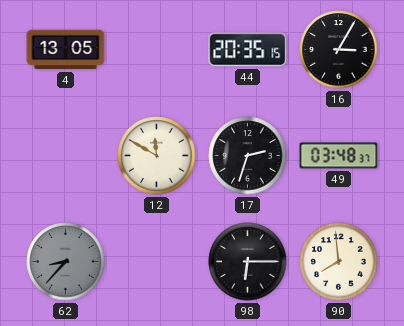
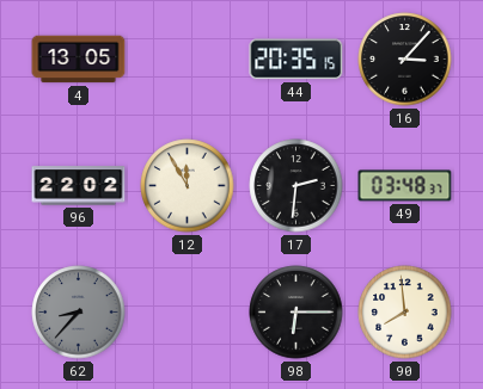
16: 3:05 -> 3:07
96: none -> 22:02
12: 11:50 -> 11:55
17: 2:33 -> 2:31
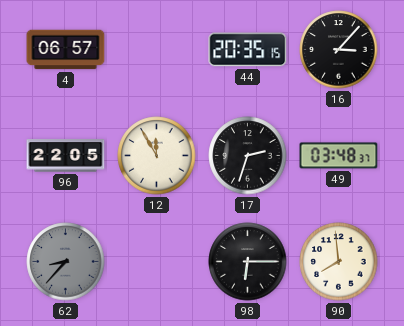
4: 13:05 -> 06:57
96: 22:02 -> 22:05
17: 2:31 -> 2:33
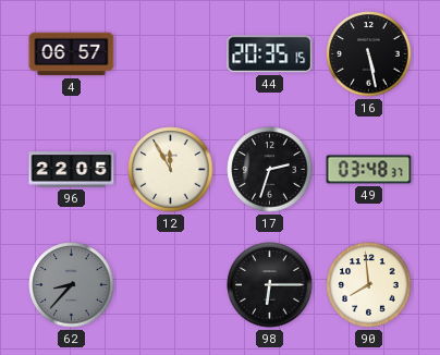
16: 3:07 -> 5:28
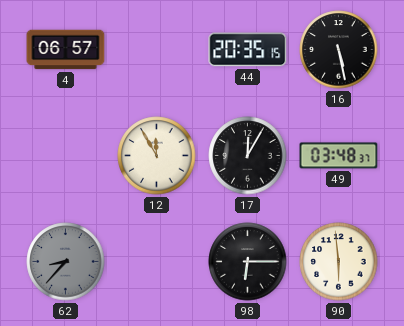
96: 22:05 -> none
17: 2:33 -> 12:05
90: 7:59 -> 5:59
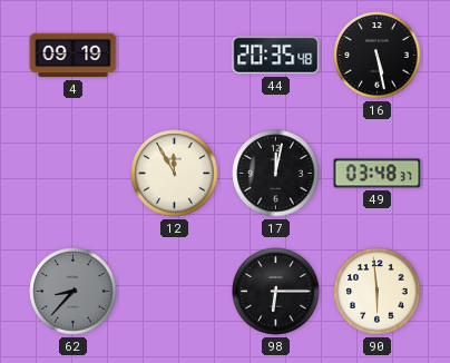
4: 06:57 -> 09:19
44: 20:35:15 -> 20:35:48
17: 12:05 -> 12:02
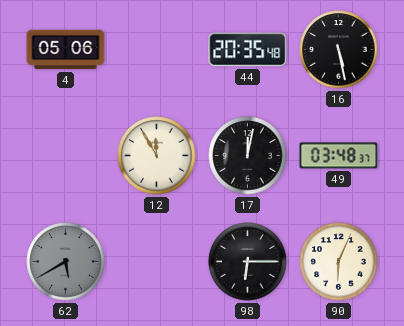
4: 09:19 -> 05:06
62: 8:37 -> 5:40
90: 5:59 -> 6:04
